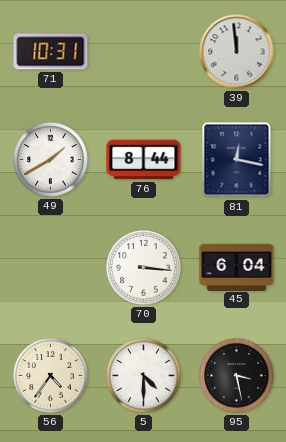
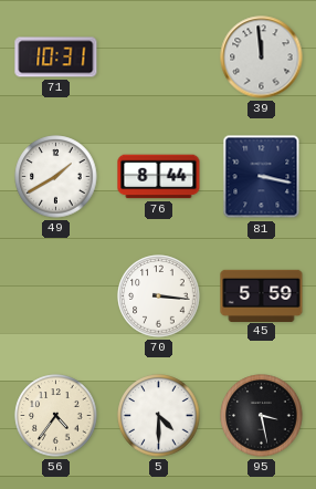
81: 12:17 -> 3:17
45: 6:04 -> 5:59
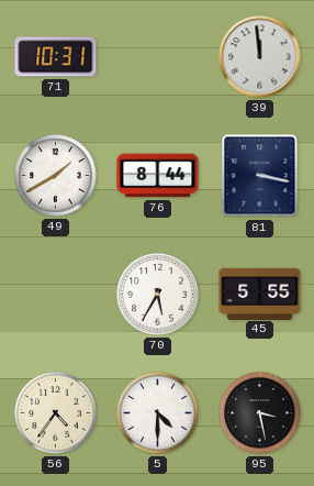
70: 3:16 -> 5:35
45: 5:59 -> 5:55
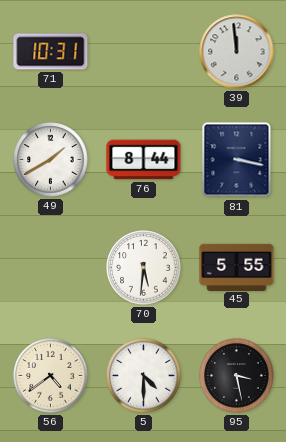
70: 5:35 -> 5:31
56: 4:36 -> 4:39
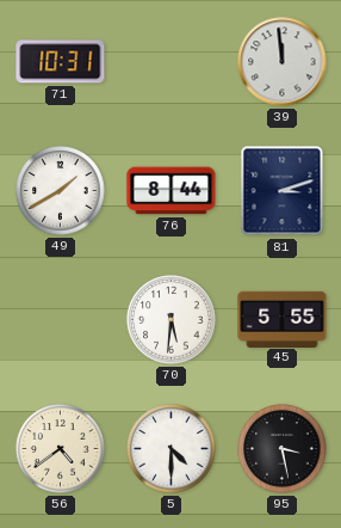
81: 3:17 -> 3:12
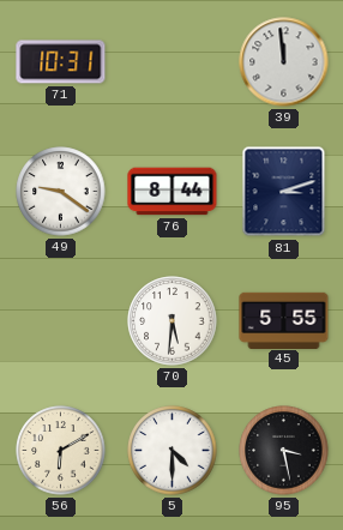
49: 1:40 -> 9:21
56: 4:39 -> 6:10
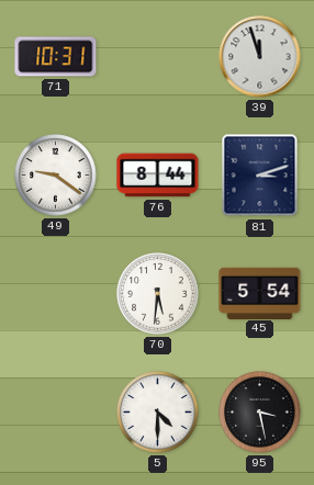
39: 11:59 -> 11:57
45: 5:55 -> 5:54
56: 6:10 -> none
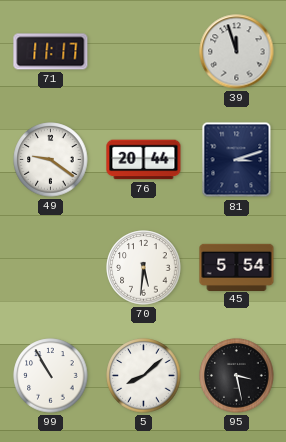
71: 10:31 -> 11:17
76: 8:44 -> 20:44
99: none -> 10:55
5: 4:30 -> 8:08
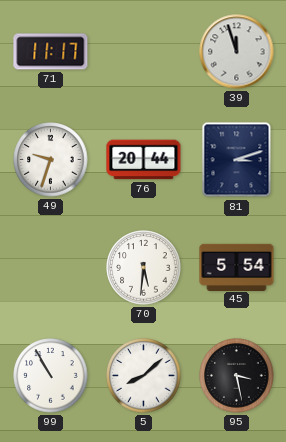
49: 9:21 -> 9:33
